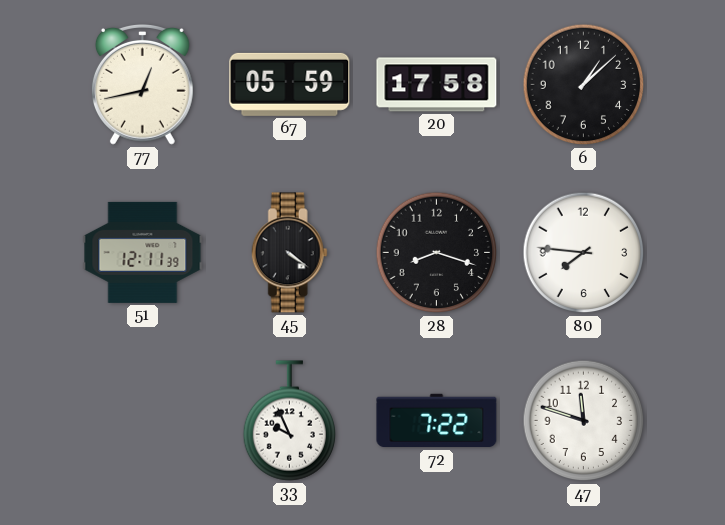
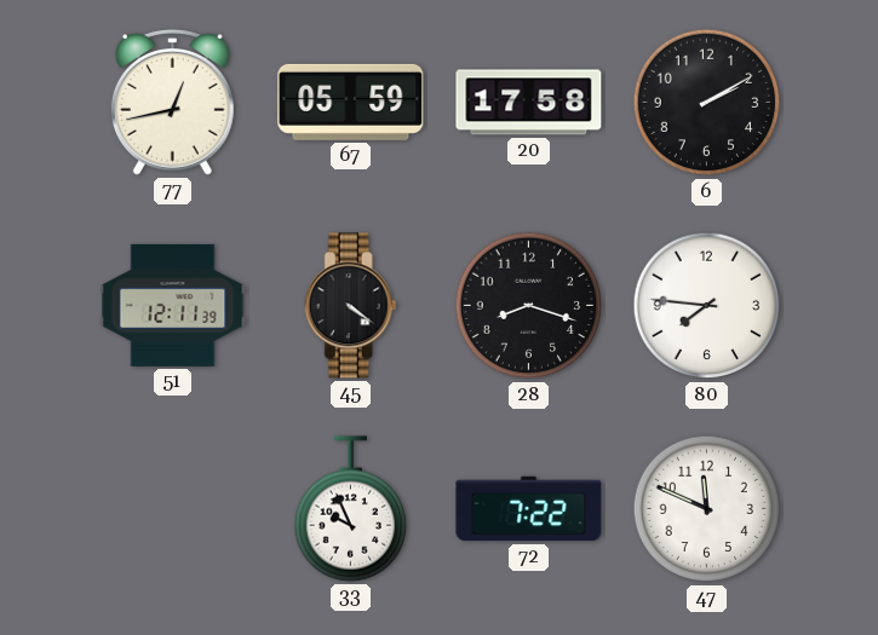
6: 1:08 -> 2:10
47: 11:48 -> 11:49
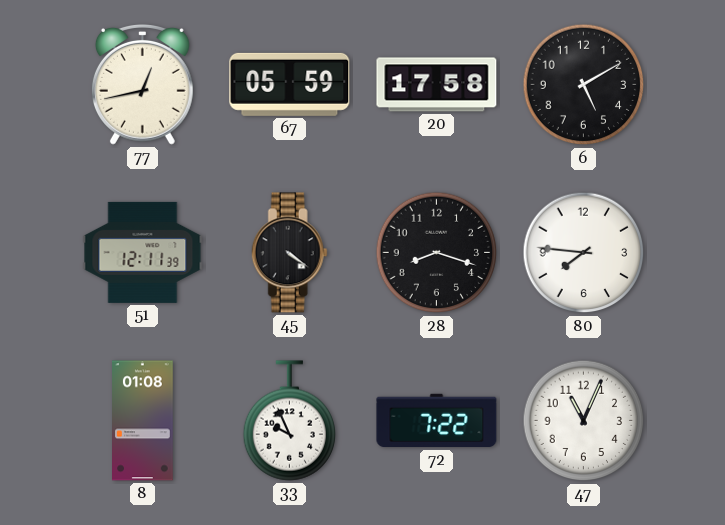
6: 2:10 -> 5:10
8: none -> 01:08
47: 11:49 -> 11:04
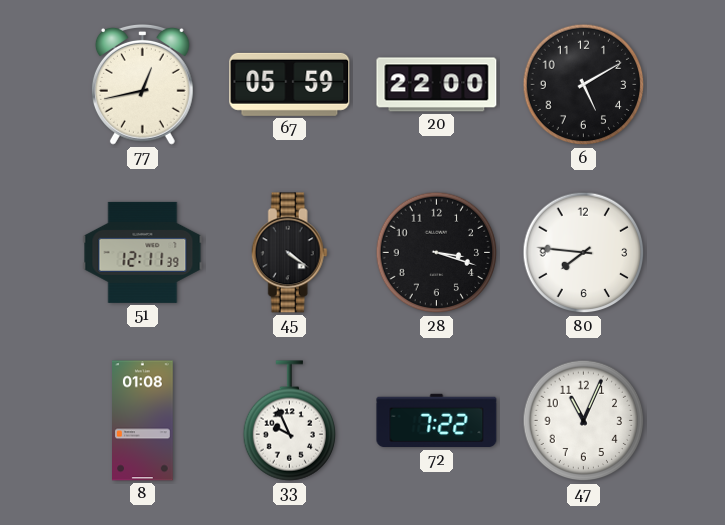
20: 17:58 -> 22:00
28: 8:18 -> 3:18
